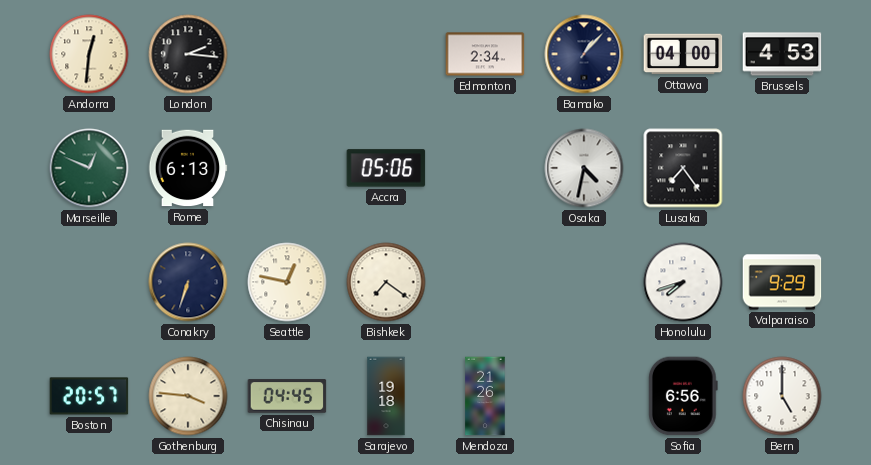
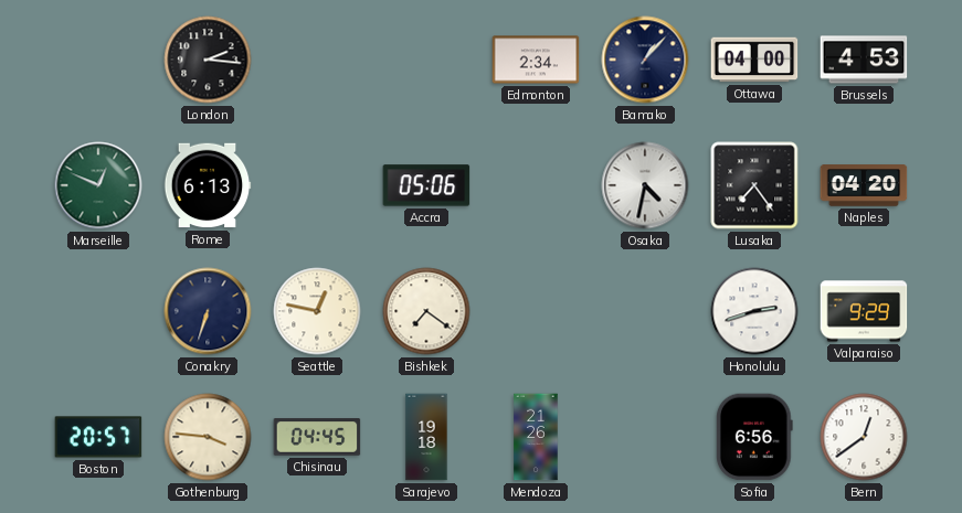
Andorra: 12:31 -> none
Naples: none -> 04:20
Honolulu: 7:42 -> 2:42
Bern: 5:00 -> 12:39
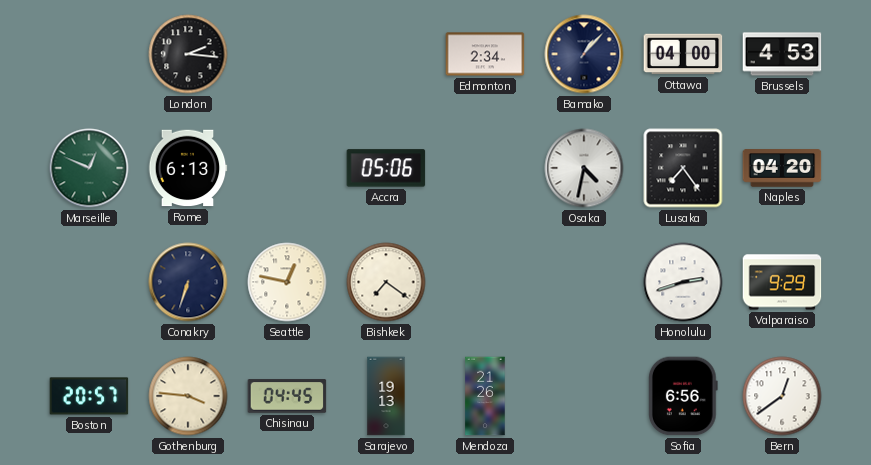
Sarajevo: 19:18 -> 19:13
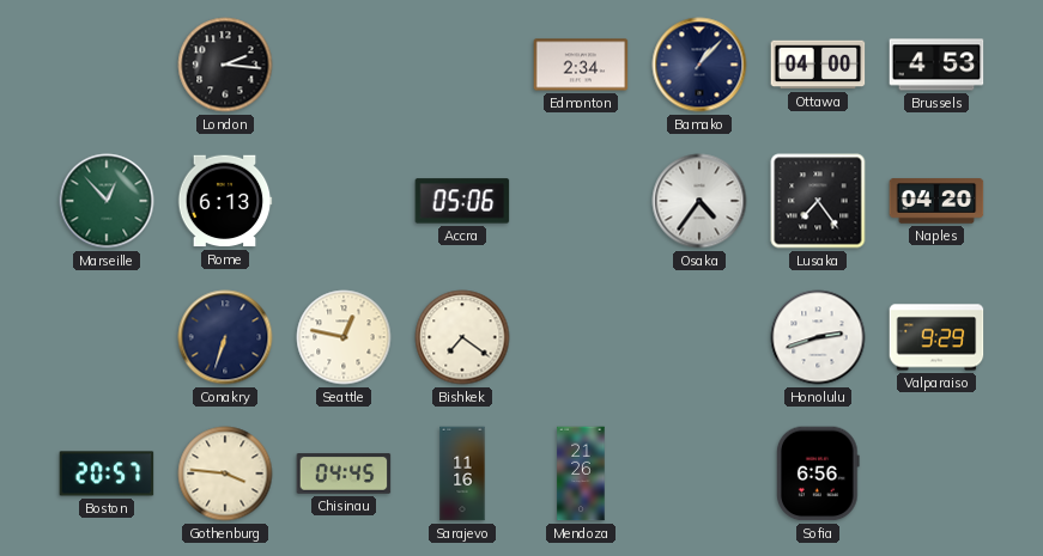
Marseille: 12:49 -> 12:53
Osaka: 4:32 -> 4:36
Sarajevo: 19:13 -> 11:16
Bern: 12:39 -> none
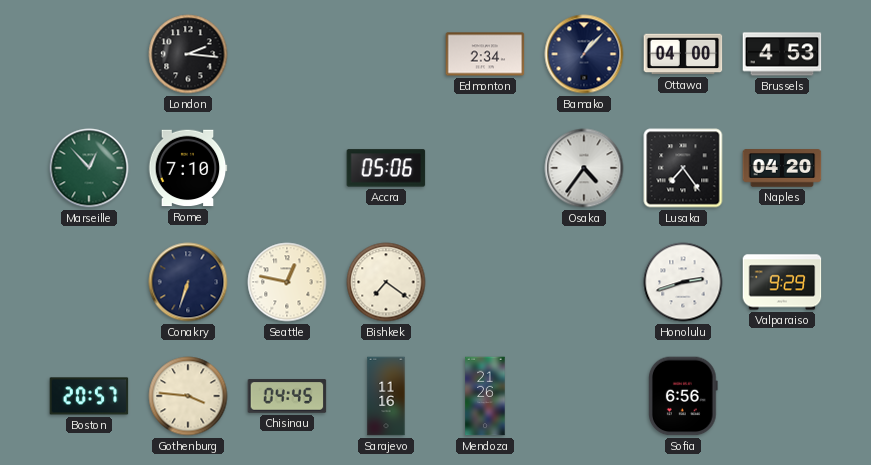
Rome: 6:13 -> 7:10
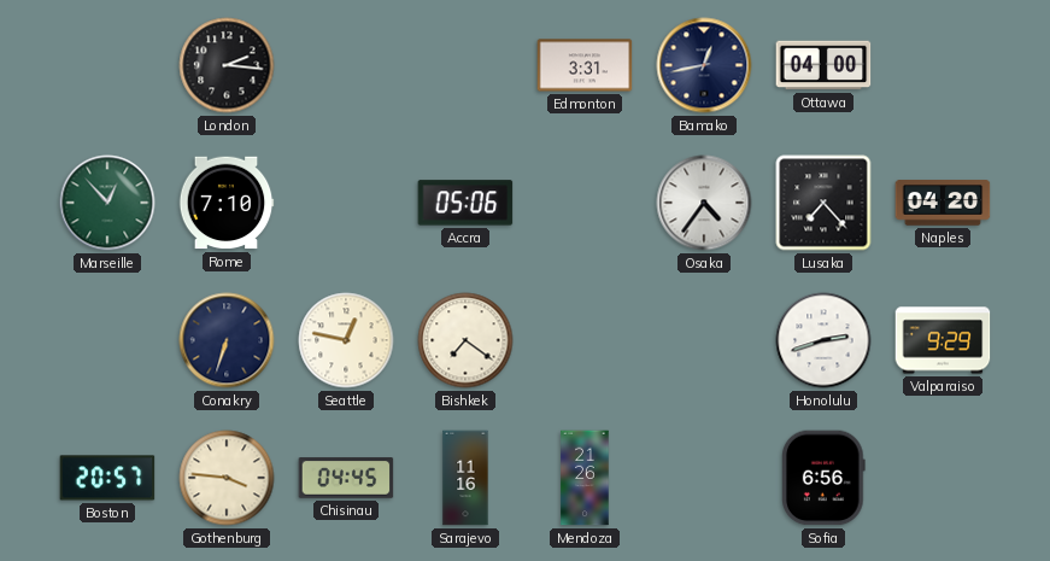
Edmonton: 2:34 -> 3:31
Bamako: 1:07 -> 12:43
Brussels: 4:53 -> none
Lusaka: 7:24 -> 7:23
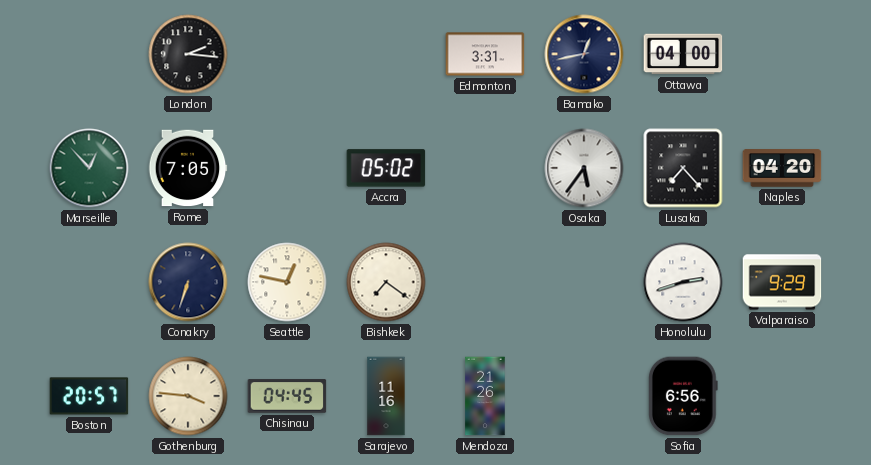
Rome: 7:10 -> 7:05
Accra: 05:06 -> 05:02
Osaka: 4:36 -> 5:36
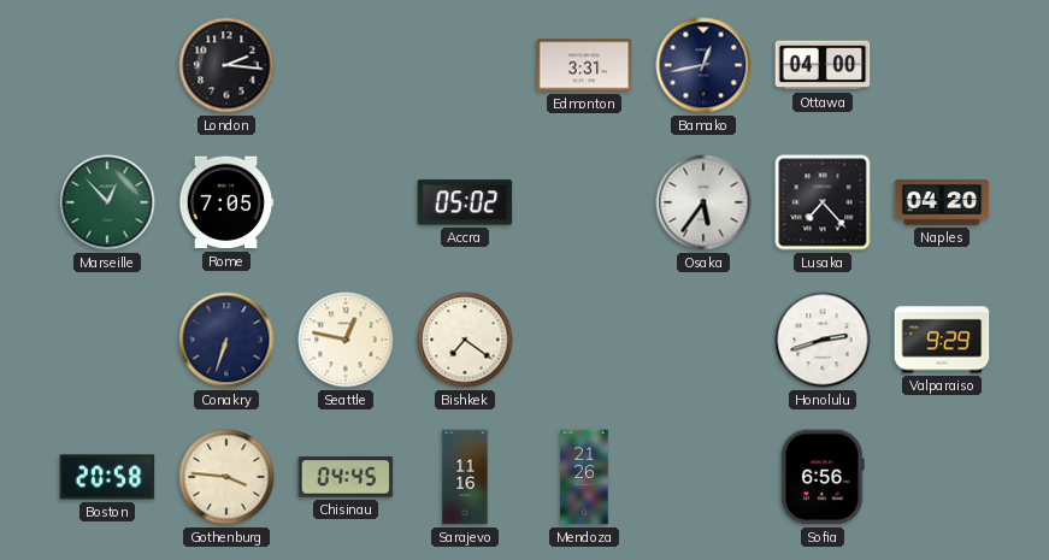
Boston: 20:57 -> 20:58
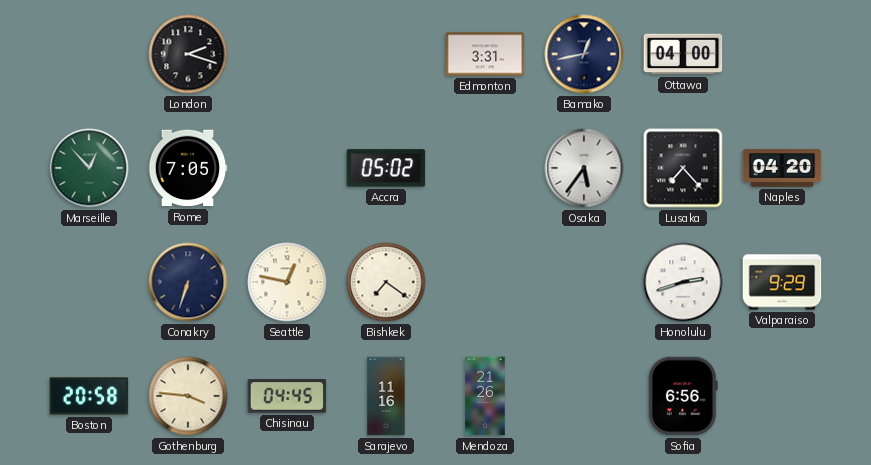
London: 2:16 -> 2:18
